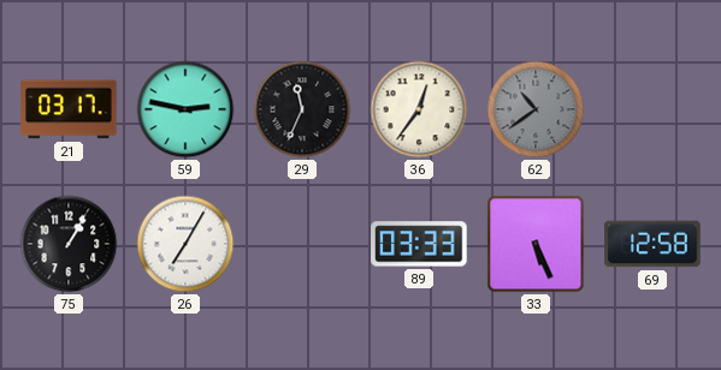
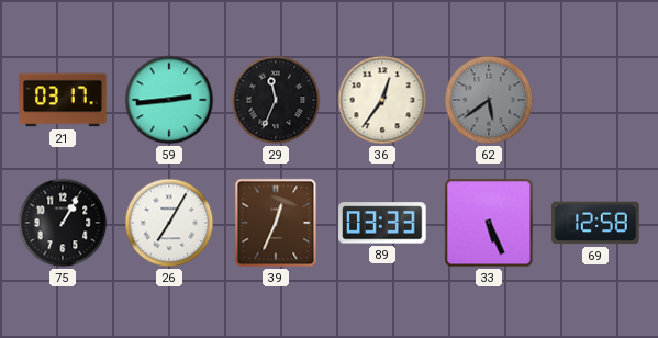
59: 2:47 -> 2:44
62: 10:39 -> 5:39
39: none -> 12:34
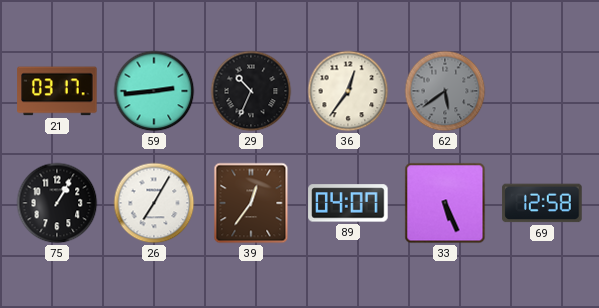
29: 11:34 -> 10:34
39: 12:34 -> 12:36
89: 03:33 -> 04:07
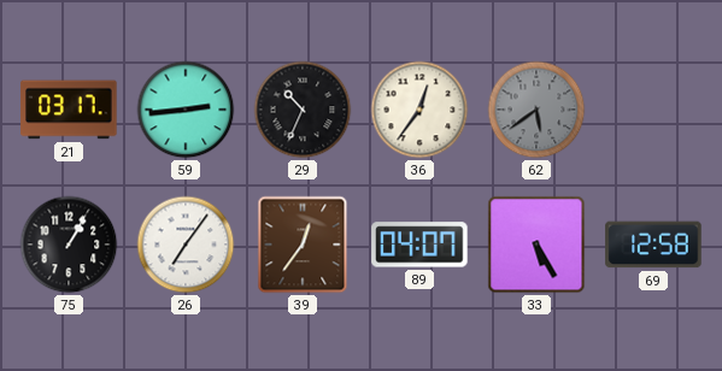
26: 7:05 -> 7:06
33: 5:26 -> 5:25
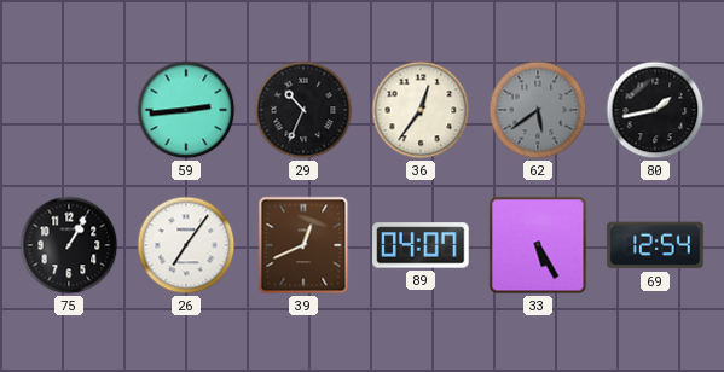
21: 03:17 -> none
80: none -> 1:43
39: 12:36 -> 12:41
69: 12:58 -> 12:54
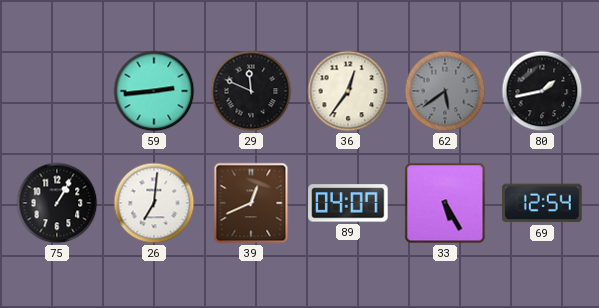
29: 10:34 -> 11:49
26: 7:06 -> 7:01
